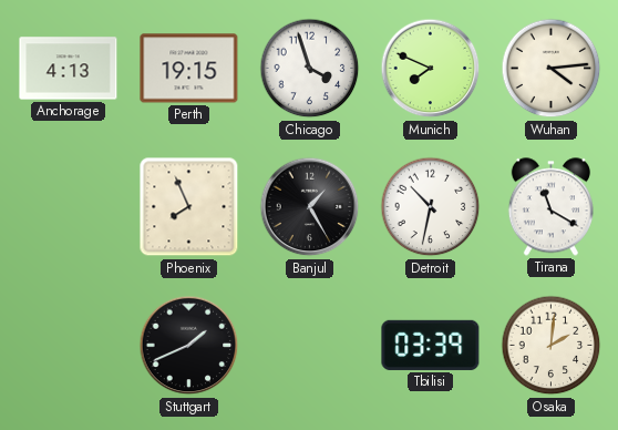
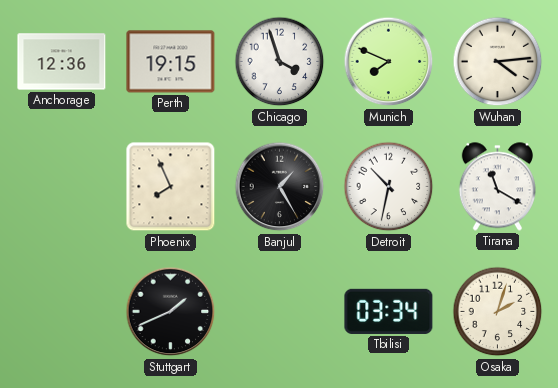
Anchorage: 4:13 -> 12:36
Tbilisi: 03:39 -> 03:34
Osaka: 2:01 -> 2:03
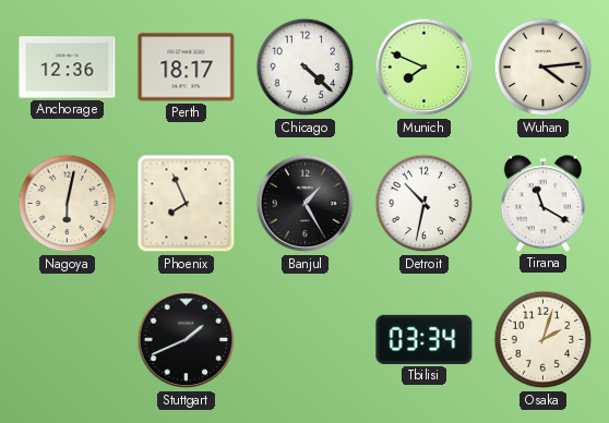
Perth: 19:15 -> 18:17
Chicago: 3:57 -> 4:22
Nagoya: none -> 6:02
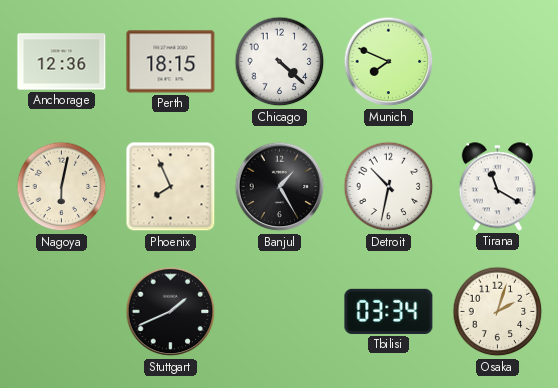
Perth: 18:17 -> 18:15
Wuhan: 4:14 -> none
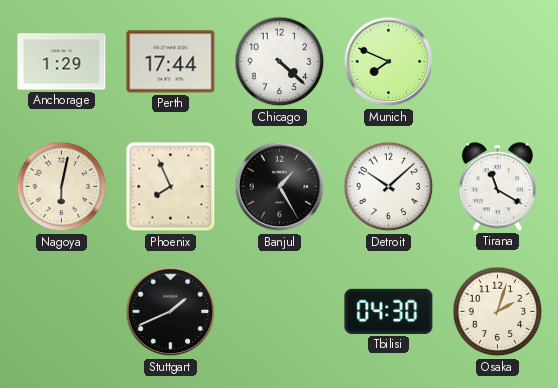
Anchorage: 12:36 -> 1:29
Perth: 18:15 -> 17:44
Detroit: 10:32 -> 10:08
Tbilisi: 03:34 -> 04:30
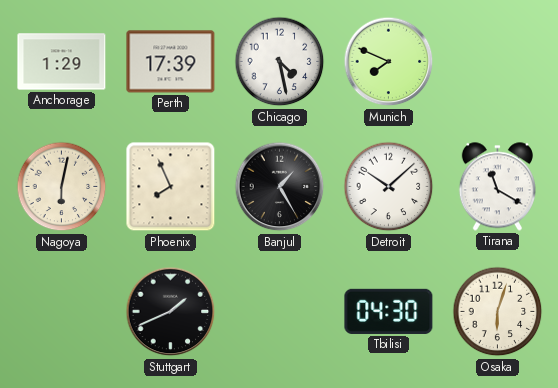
Perth: 17:44 -> 17:39
Chicago: 4:22 -> 4:28
Osaka: 2:03 -> 6:03
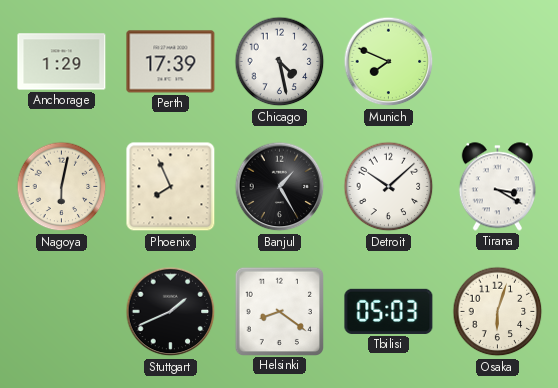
Tirana: 11:20 -> 3:20
Helsinki: none -> 8:21
Tbilisi: 04:30 -> 05:03
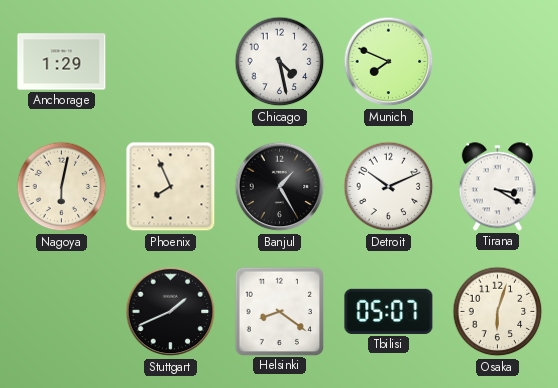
Perth: 17:39 -> none
Detroit: 10:08 -> 10:11
Tbilisi: 05:03 -> 05:07
